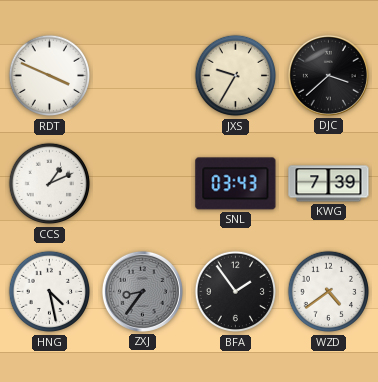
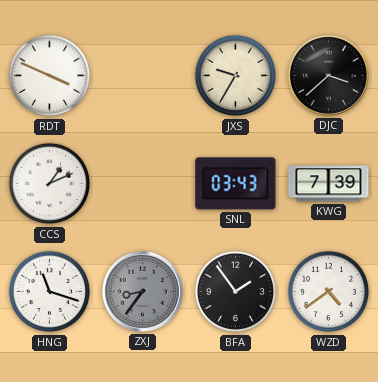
HNG: 4:28 -> 11:18
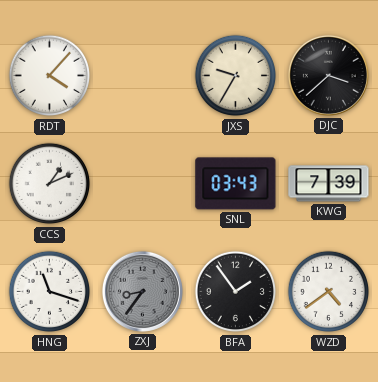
RDT: 3:49 -> 4:07
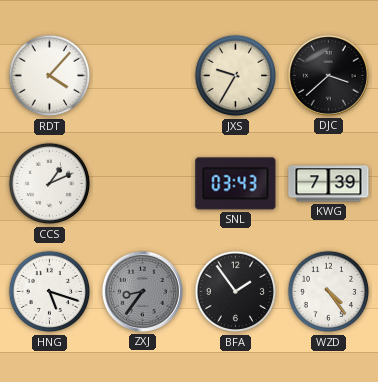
HNG: 11:18 -> 5:18
WZD: 4:39 -> 4:24
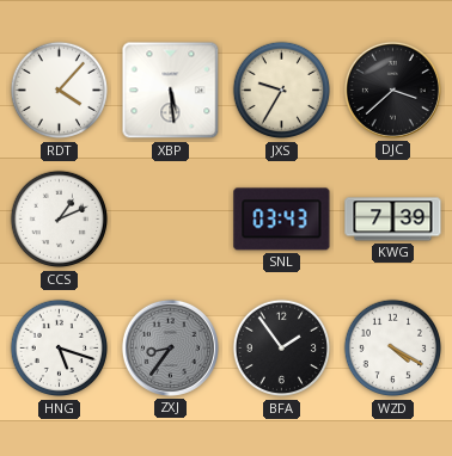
XBP: none -> 5:29
WZD: 4:24 -> 4:20
